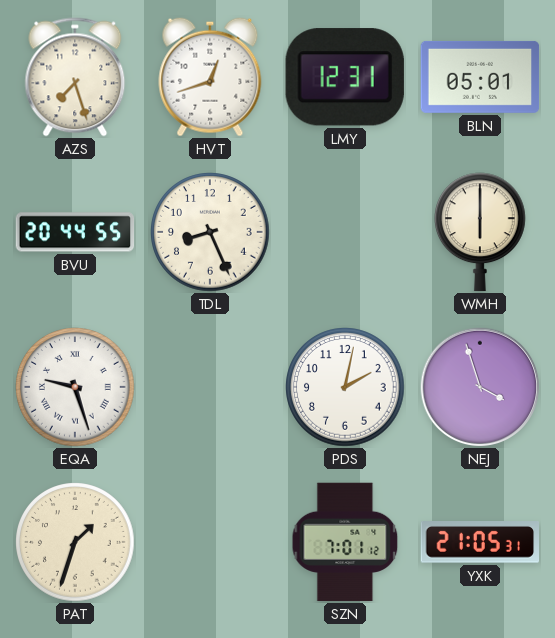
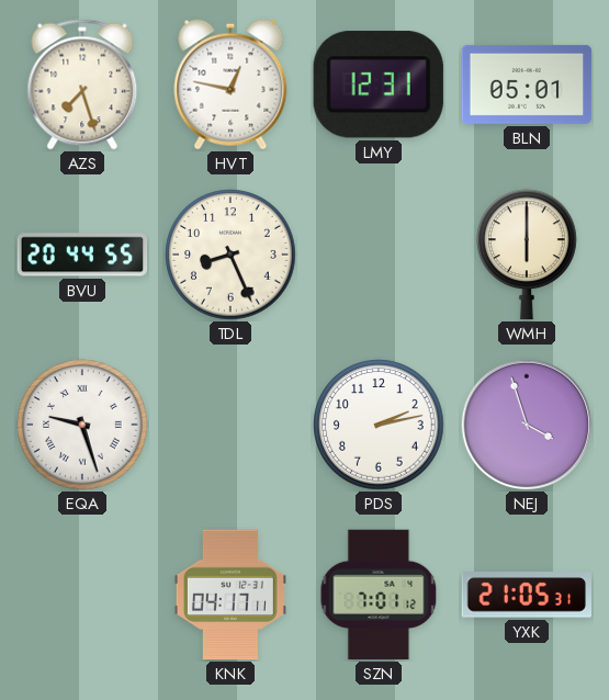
HVT: 12:42 -> 12:47
PDS: 2:02 -> 2:13
PAT: 1:33 -> none
KNK: none -> 04:17
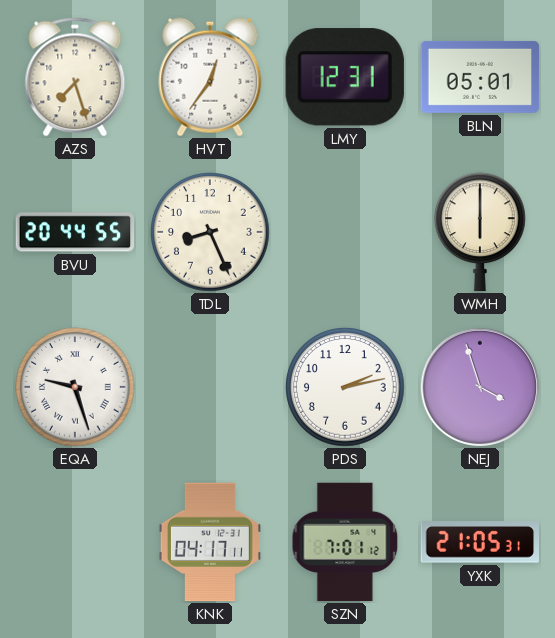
HVT: 12:47 -> 12:36
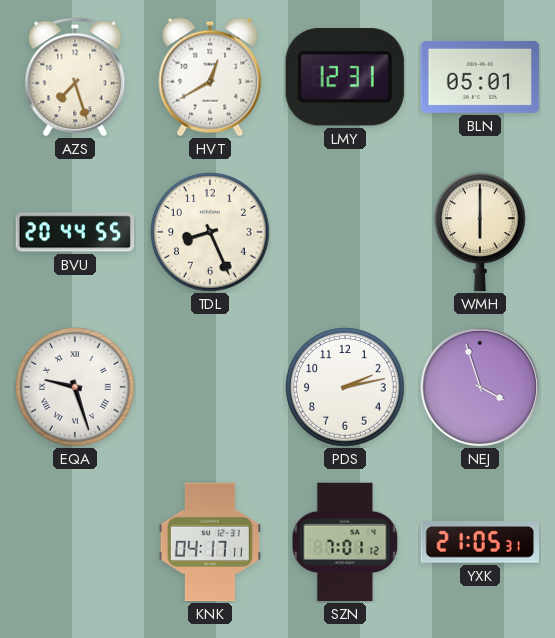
HVT: 12:36 -> 12:40
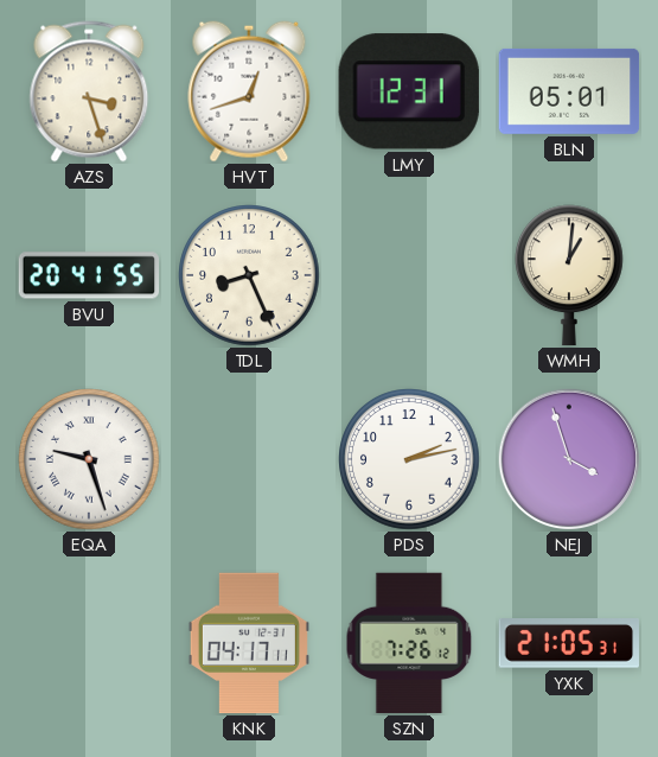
AZS: 7:27 -> 3:27
HVT: 12:40 -> 12:42
BVU: 20:44 -> 20:41
WMH: 6:00 -> 1:01
SZN: 7:01 -> 7:26
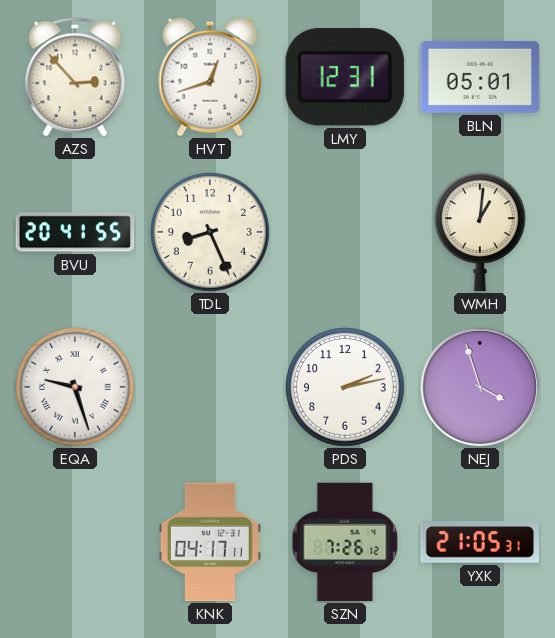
AZS: 3:27 -> 2:53
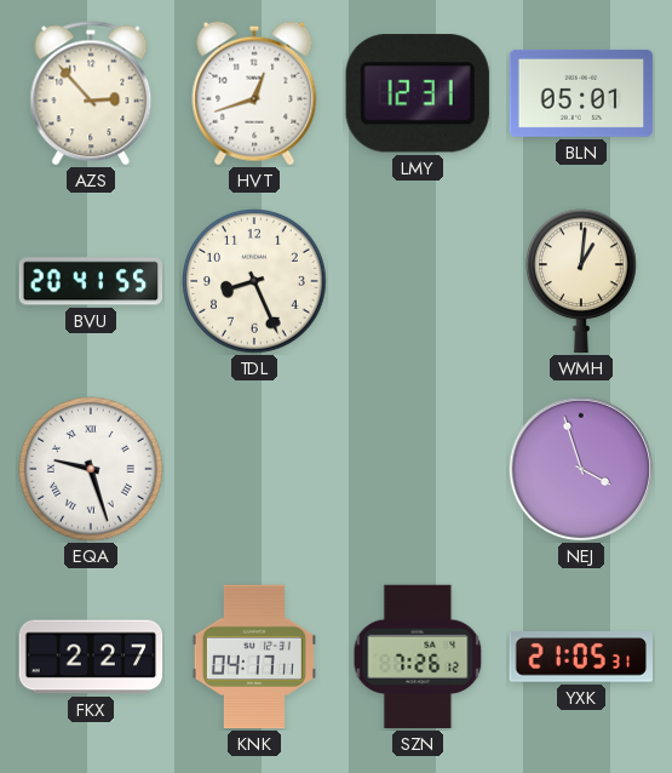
PDS: 2:13 -> none
FKX: none -> 2:27
